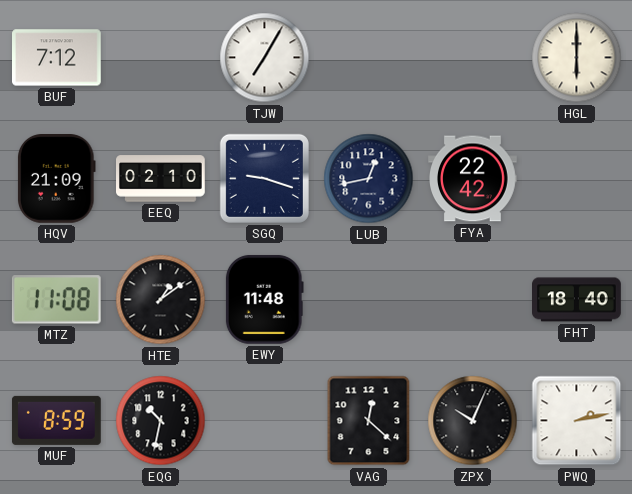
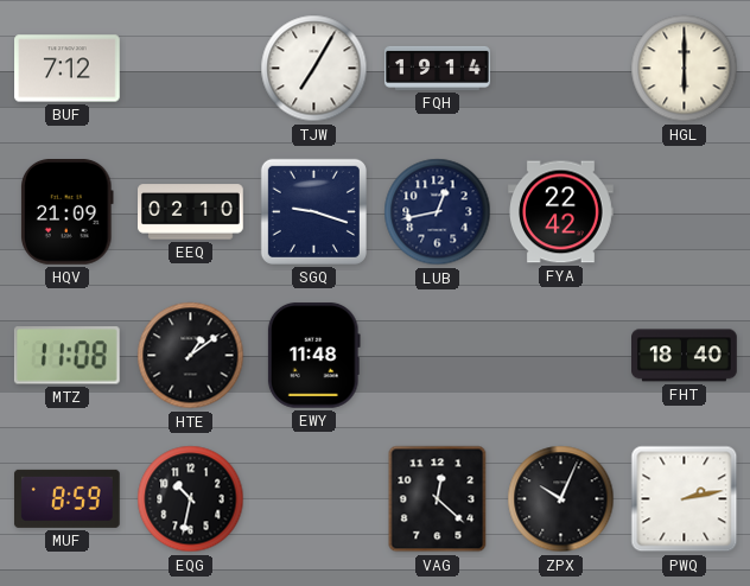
FQH: none -> 19:14
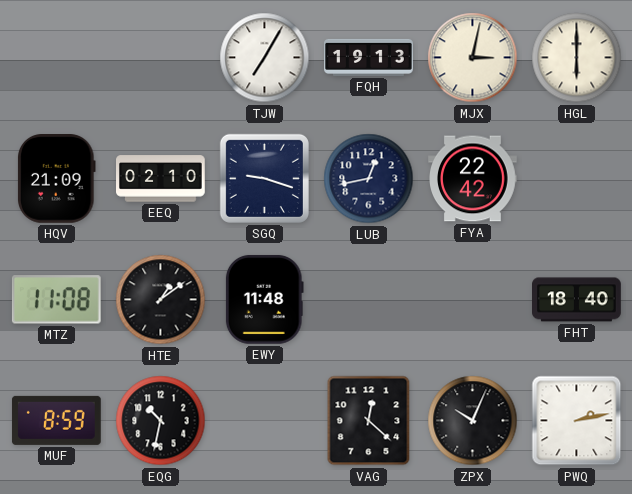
BUF: 7:12 -> none
FQH: 19:14 -> 19:13
MJX: none -> 3:02
